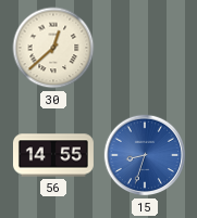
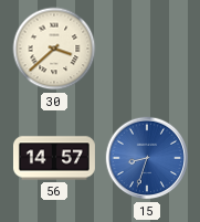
30: 12:38 -> 3:38
56: 14:55 -> 14:57
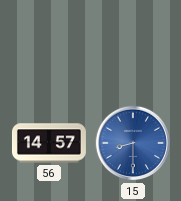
30: 3:38 -> none
15: 8:33 -> 8:30
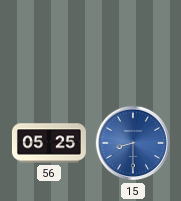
56: 14:57 -> 05:25
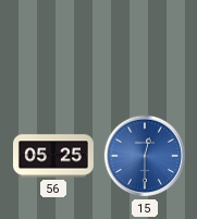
15: 8:30 -> 12:30
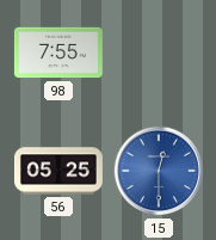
98: none -> 7:55
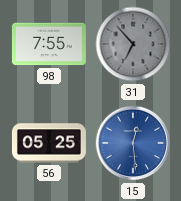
31: none -> 6:53
15: 12:30 -> 12:29
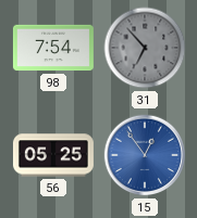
98: 7:55 -> 7:54
15: 12:29 -> 12:54
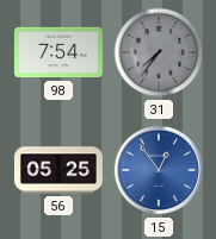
31: 6:53 -> 7:36
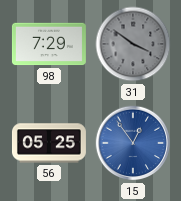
98: 7:54 -> 7:29
31: 7:36 -> 3:51
